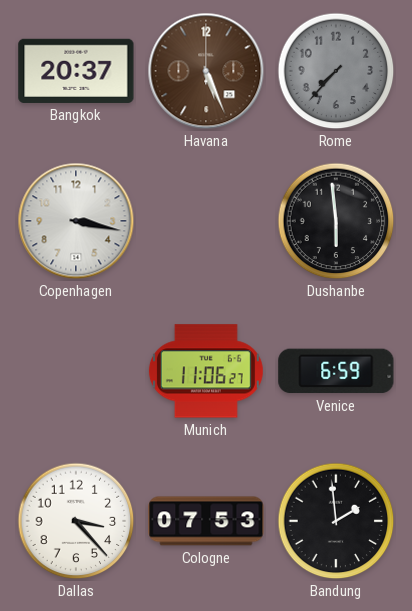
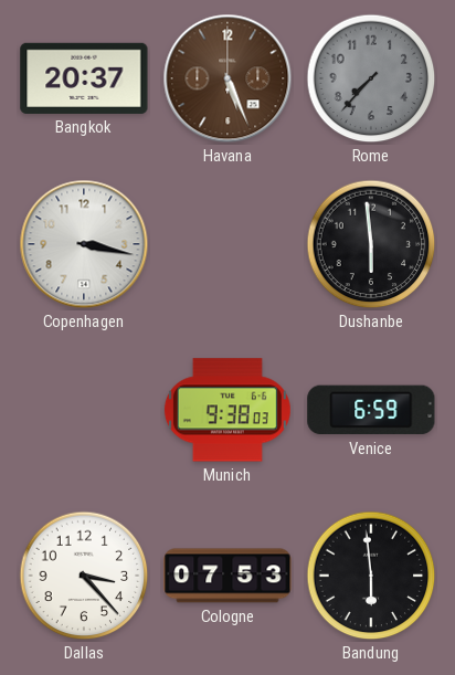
Munich: 11:06 -> 9:38
Bandung: 1:59 -> 5:59
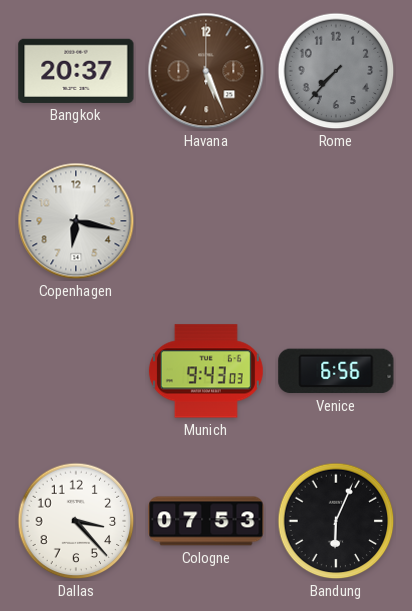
Copenhagen: 3:17 -> 6:17
Dushanbe: 5:59 -> none
Munich: 9:38 -> 9:43
Venice: 6:59 -> 6:56
Bandung: 5:59 -> 6:04
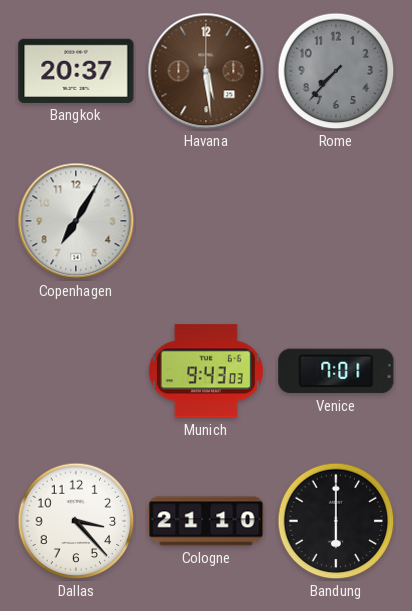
Havana: 5:26 -> 5:29
Copenhagen: 6:17 -> 7:05
Venice: 6:56 -> 7:01
Cologne: 07:53 -> 21:10
Bandung: 6:04 -> 6:00
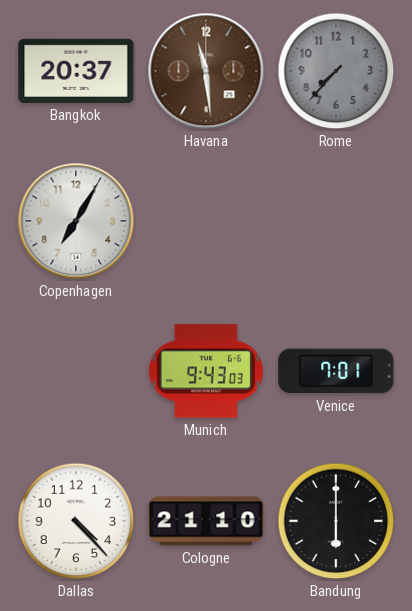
Havana: 5:29 -> 11:29
Dallas: 3:23 -> 4:23
